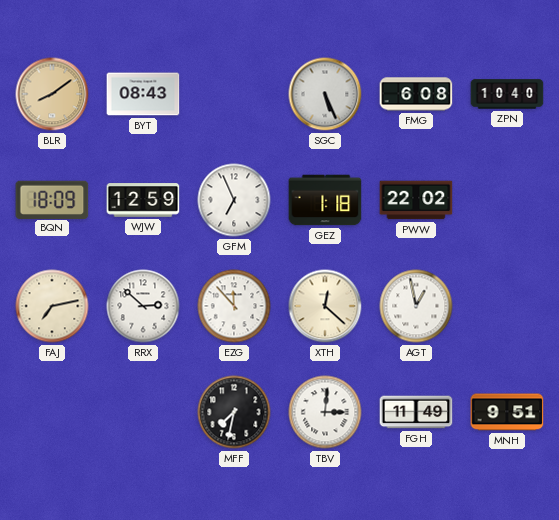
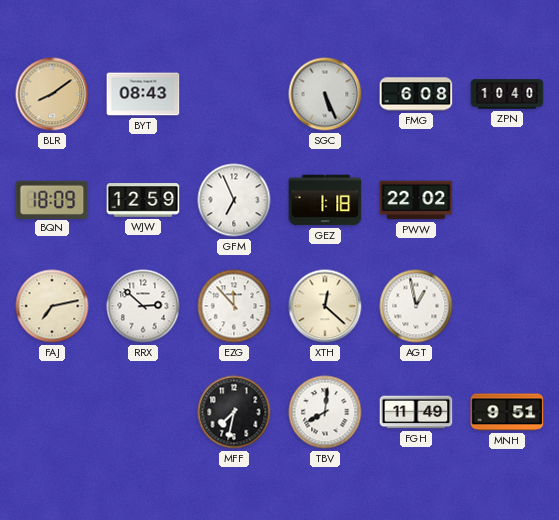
TBV: 3:01 -> 8:01
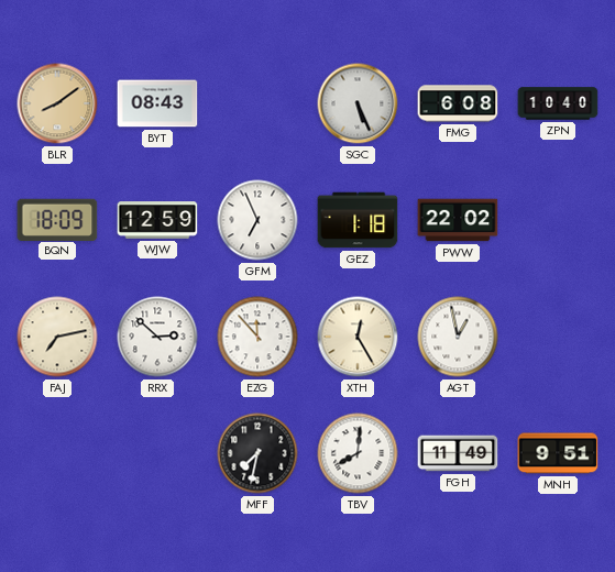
XTH: 12:22 -> 12:25
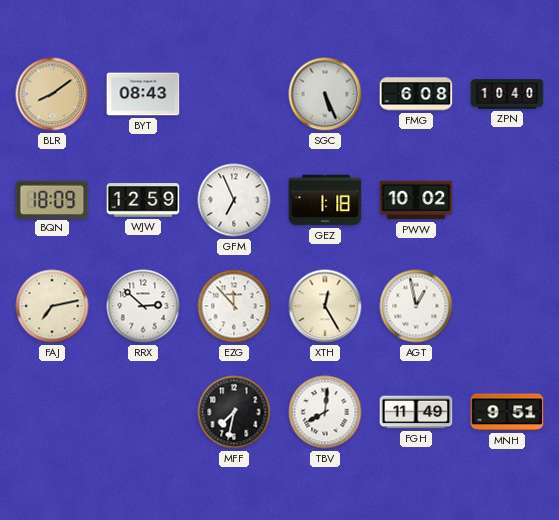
PWW: 22:02 -> 10:02
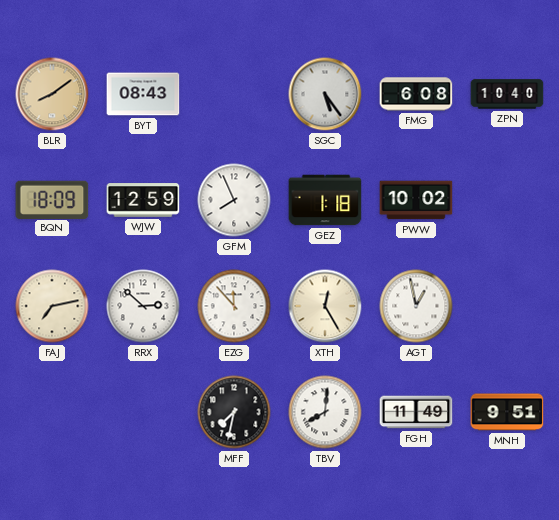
SGC: 5:26 -> 5:24
GFM: 6:56 -> 7:56
